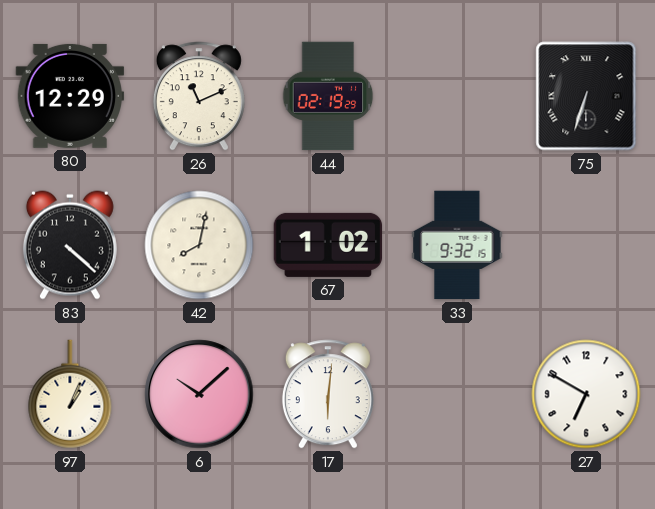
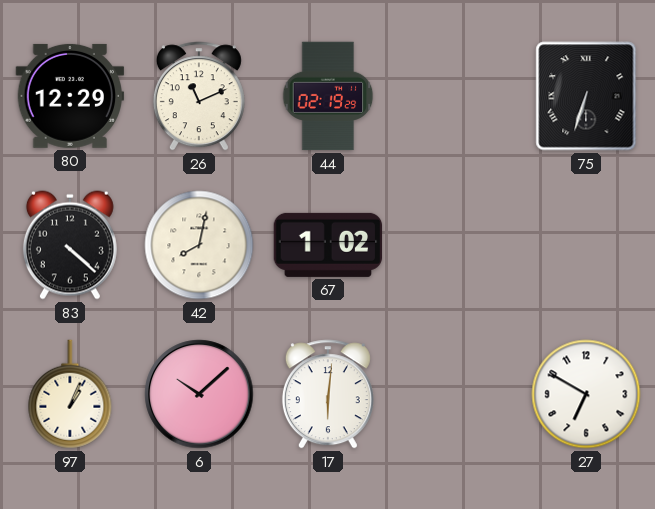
33: 9:32 -> none
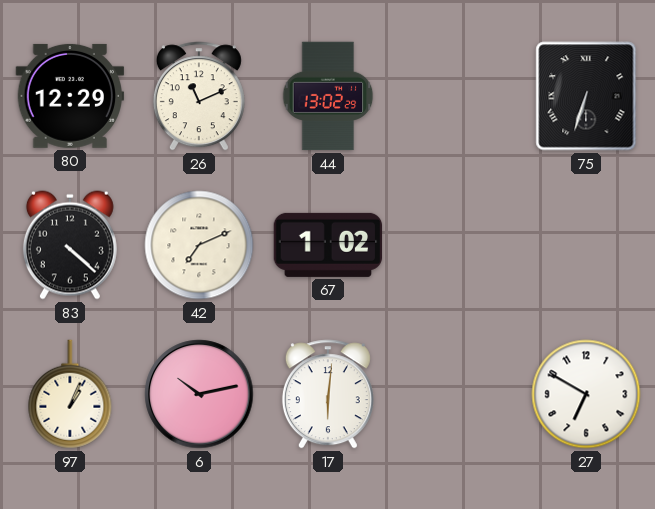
44: 02:19 -> 13:02
42: 8:02 -> 7:11
6: 10:08 -> 10:13
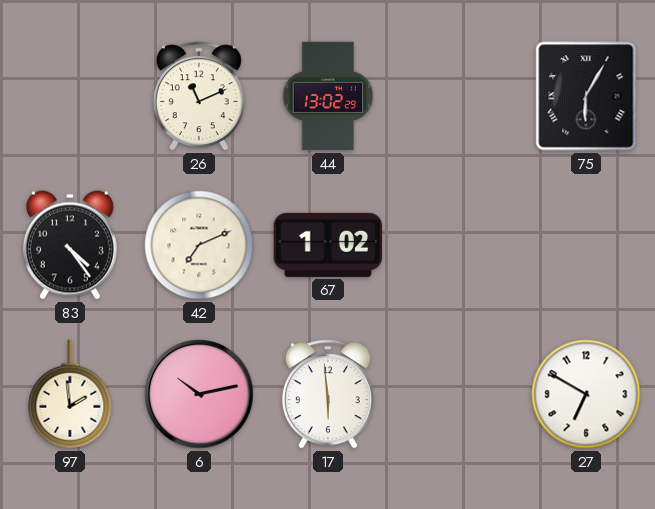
80: 12:29 -> none
75: 6:33 -> 6:05
83: 4:22 -> 4:24
97: 1:04 -> 1:59
17: 6:01 -> 5:59
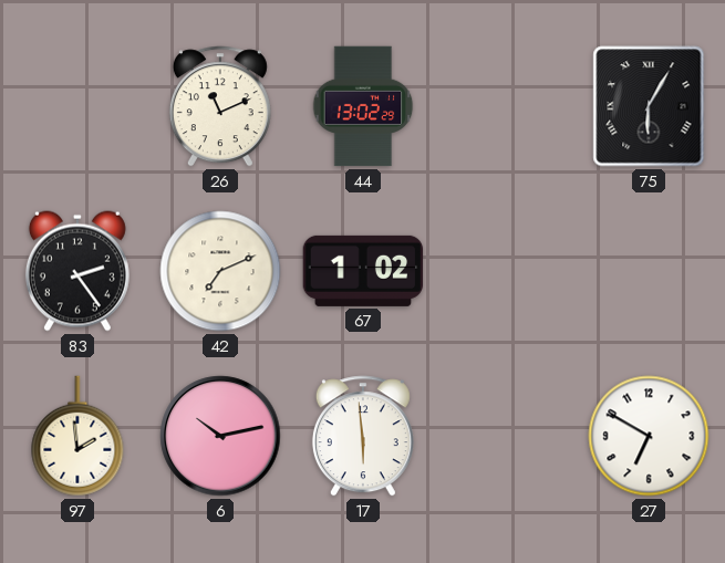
83: 4:24 -> 2:24
